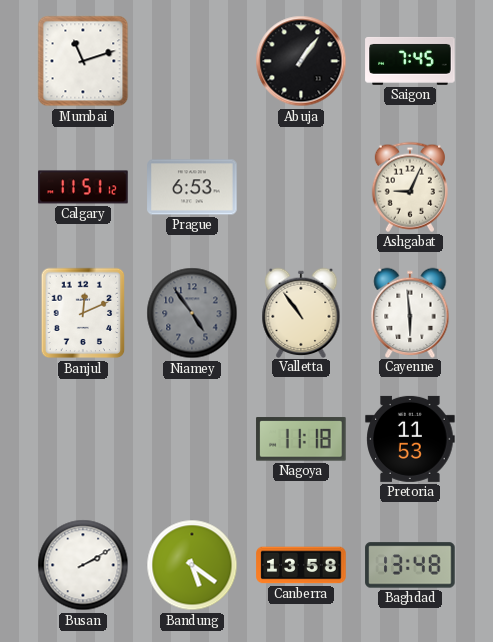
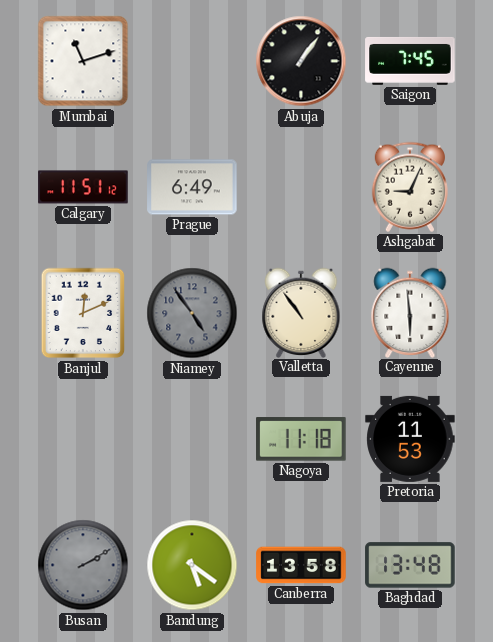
Prague: 6:53 -> 6:49
Busan dial: white -> grey
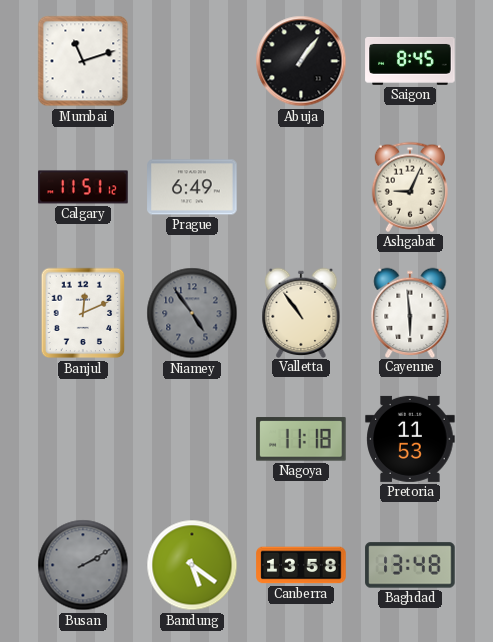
Saigon: 7:45 -> 8:45
